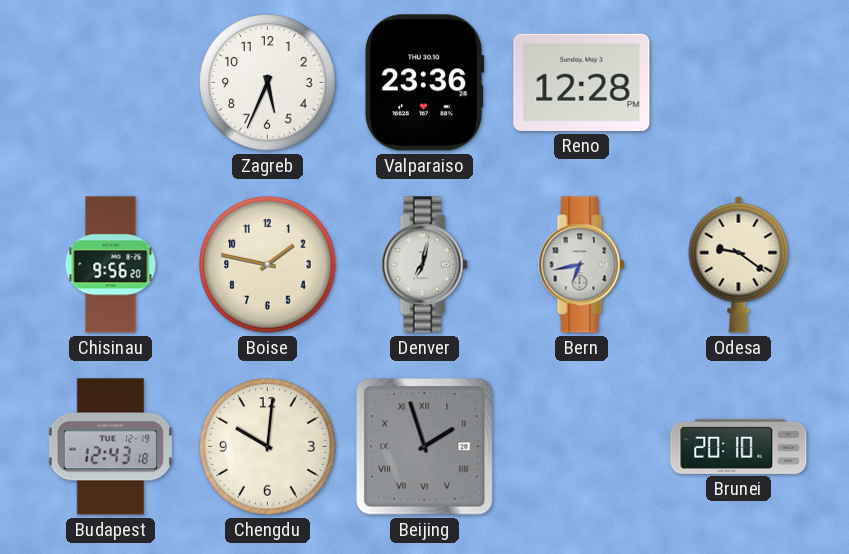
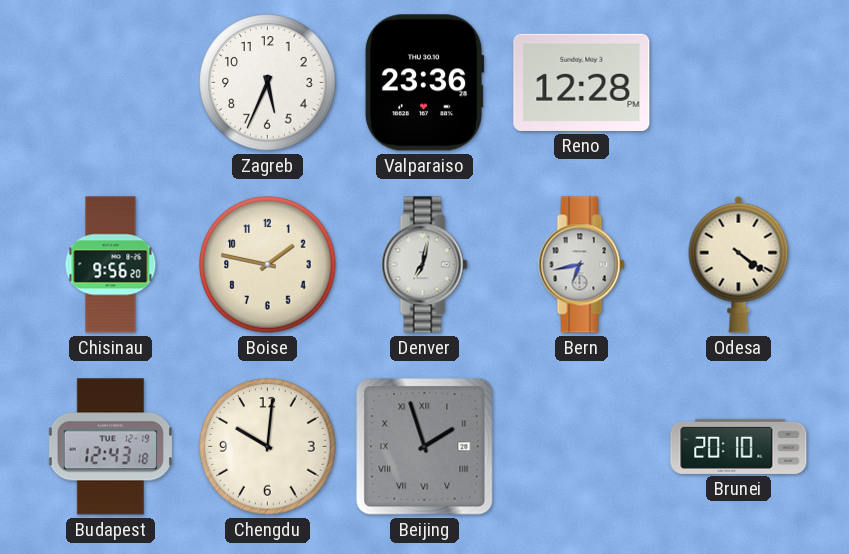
Odesa: 9:21 -> 4:21
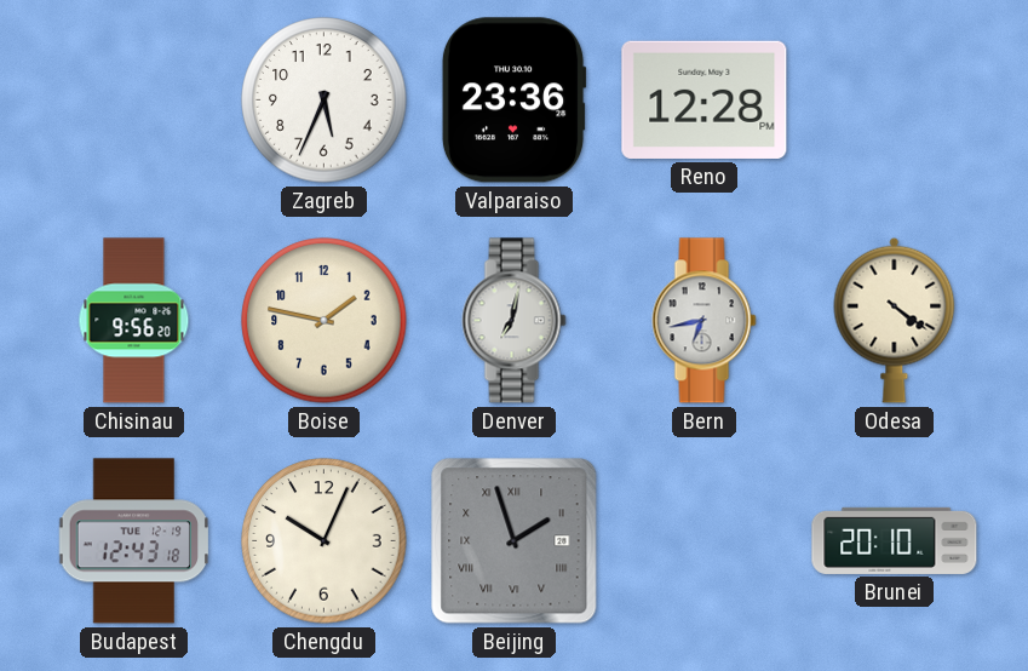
Chengdu: 10:01 -> 10:04
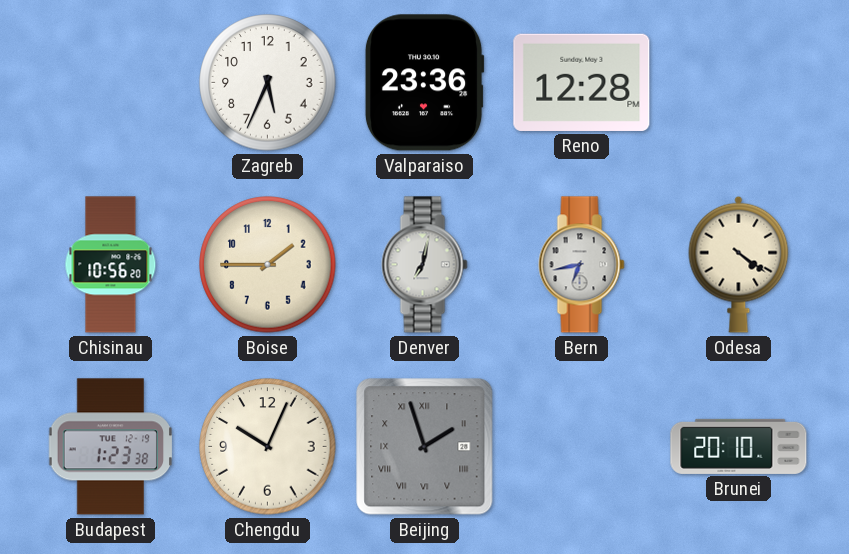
Chisinau: 9:56 -> 10:56
Boise: 1:47 -> 1:45
Budapest: 12:43 -> 1:23
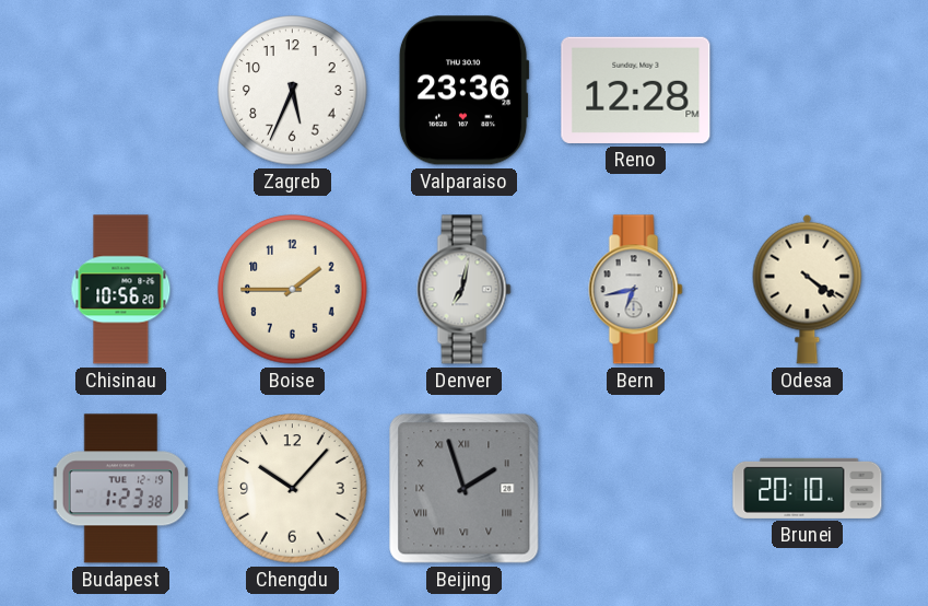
Chengdu: 10:04 -> 10:07
